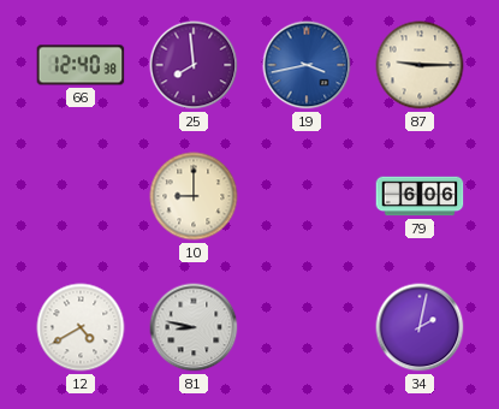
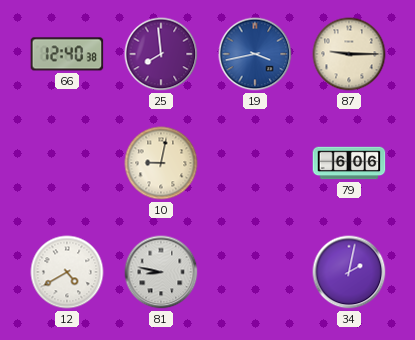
10: 9:00 -> 9:02
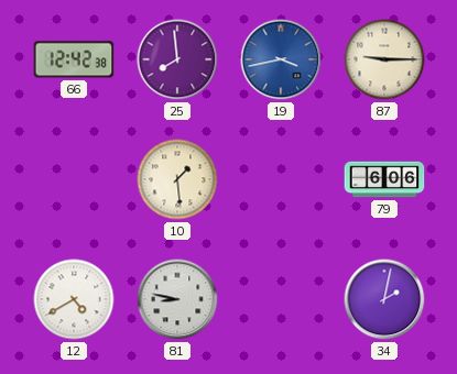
66: 12:40 -> 12:42
10: 9:02 -> 1:29
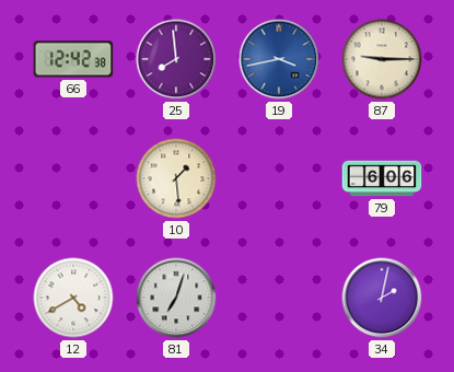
81: 8:47 -> 7:03
